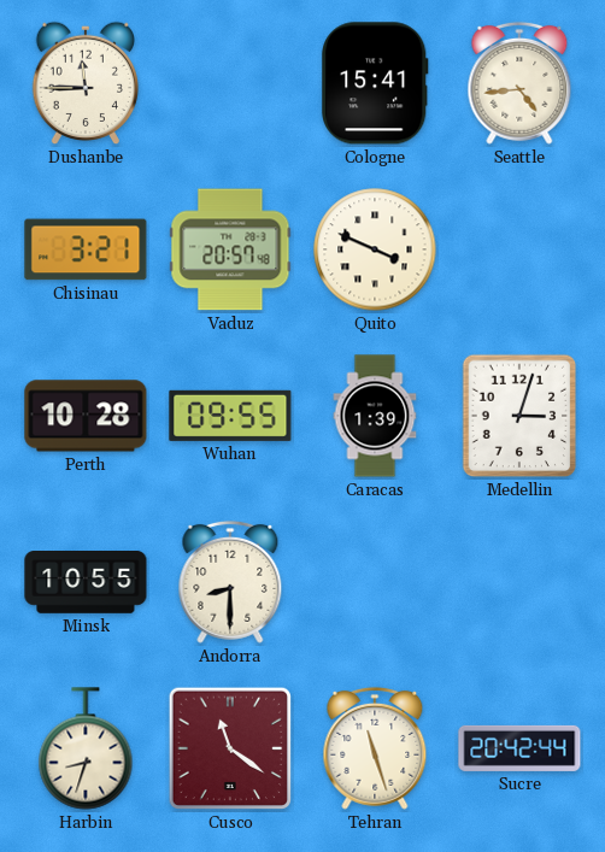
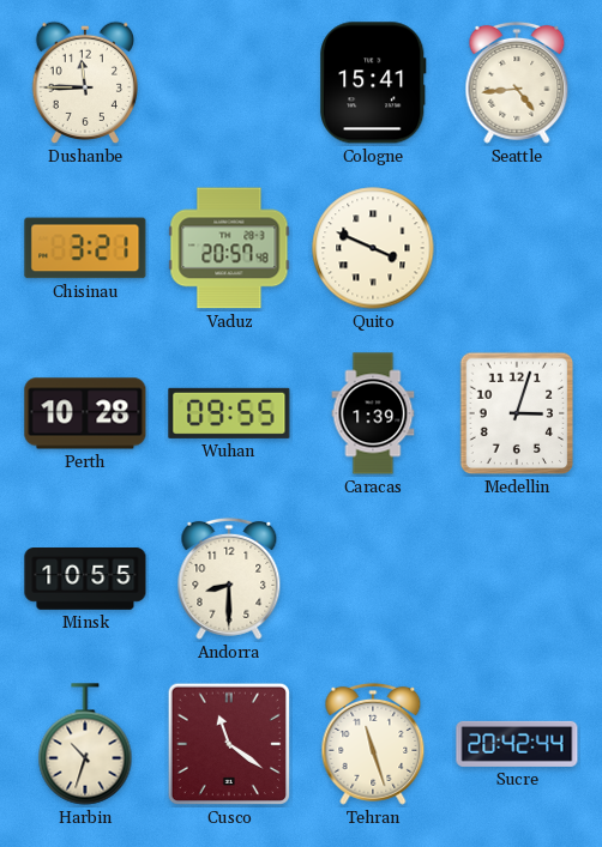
Harbin: 8:33 -> 10:33
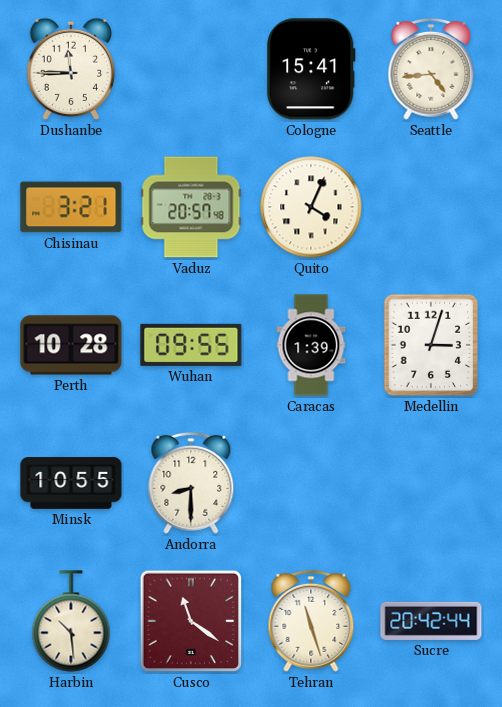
Quito: 3:49 -> 4:04
Harbin: 10:33 -> 10:29
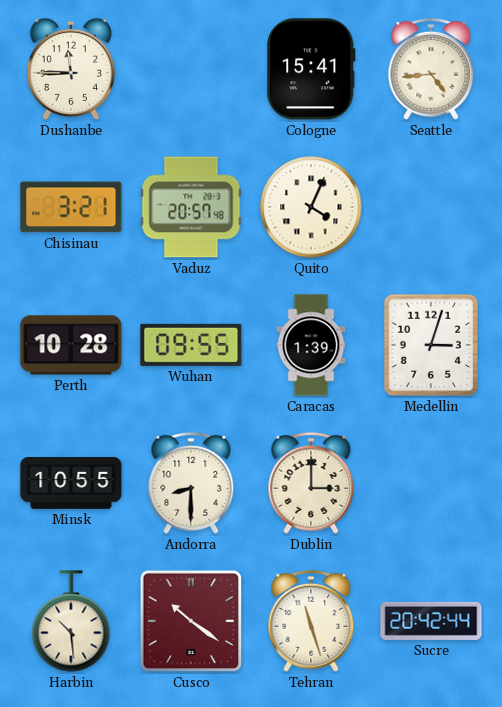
Dublin: none -> 3:00
Cusco: 11:21 -> 10:21
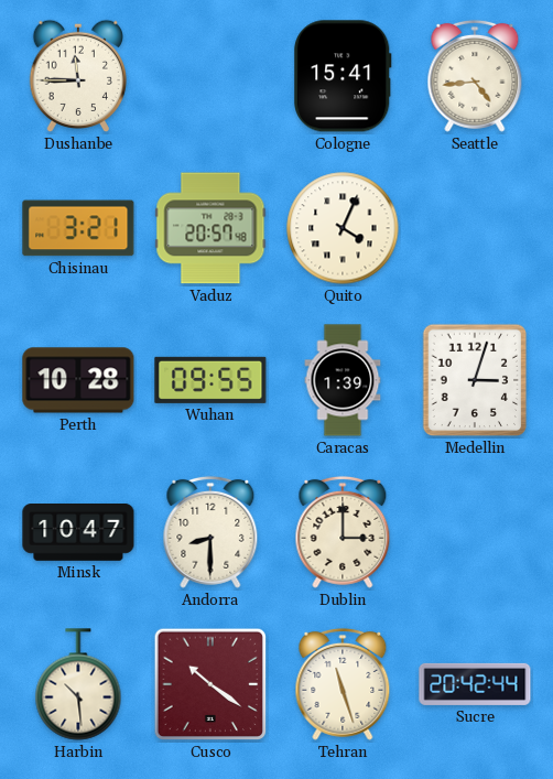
Minsk: 10:55 -> 10:47
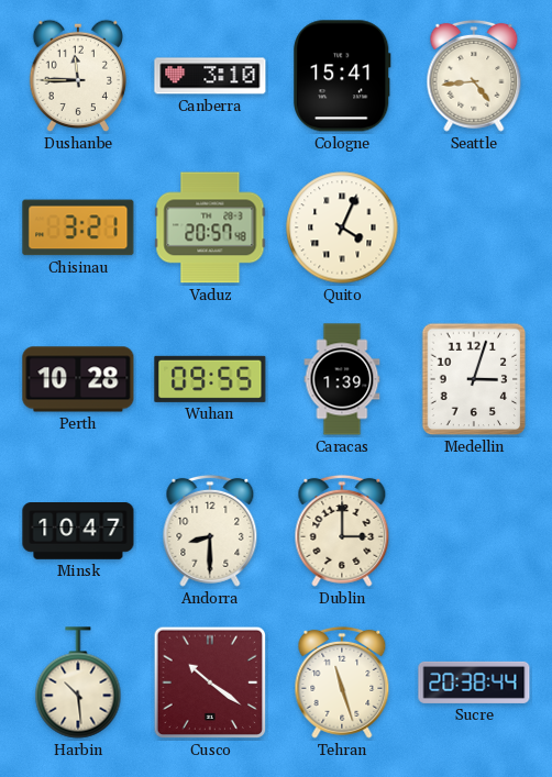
Canberra: none -> 3:10
Sucre: 20:42 -> 20:38
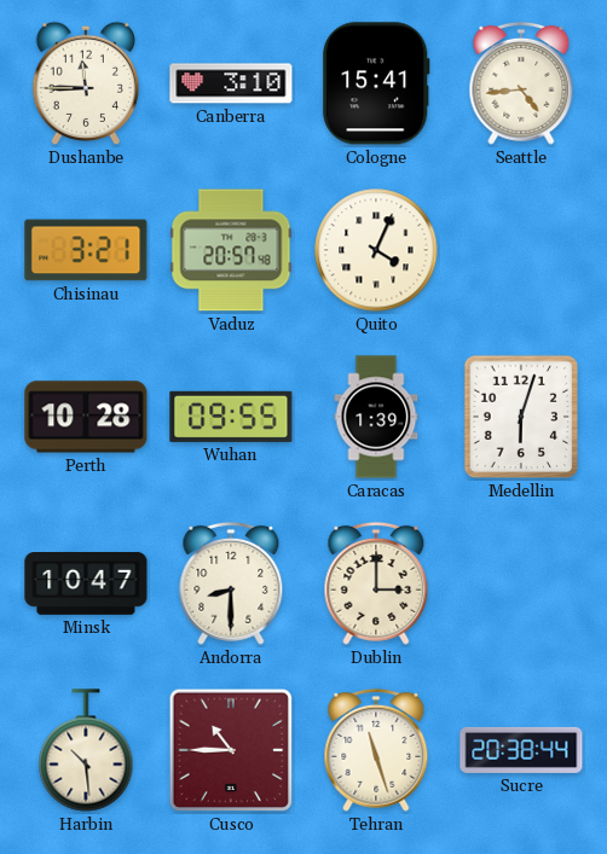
Medellin: 3:03 -> 6:03
Cusco: 10:21 -> 10:45
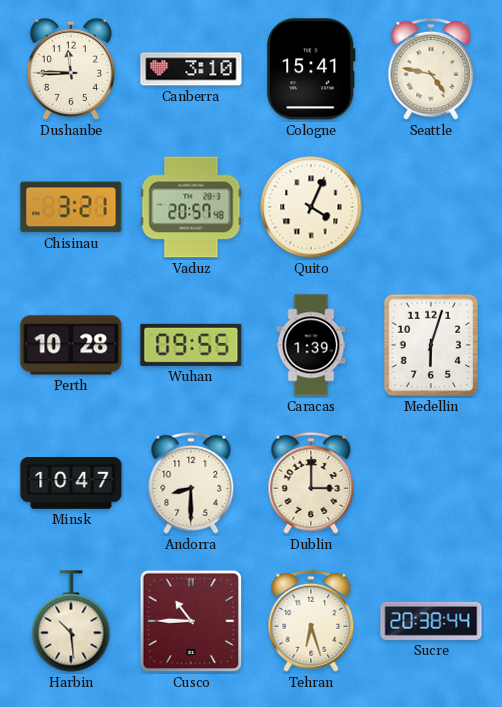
Seattle: 4:44 -> 4:47
Tehran: 11:27 -> 6:27
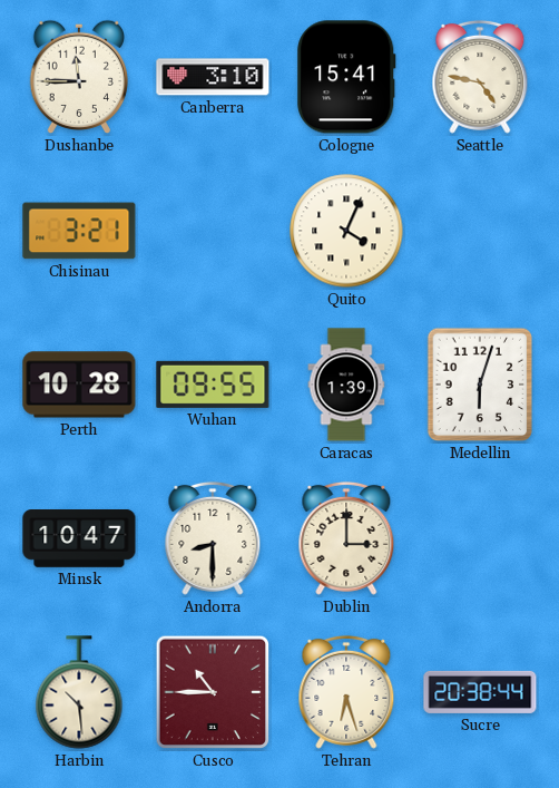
Vaduz: 20:57 -> none
